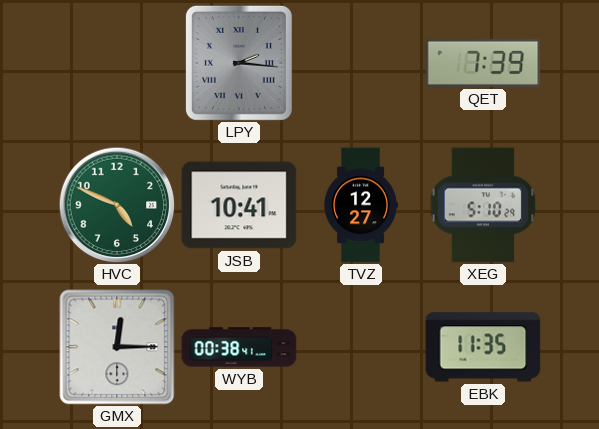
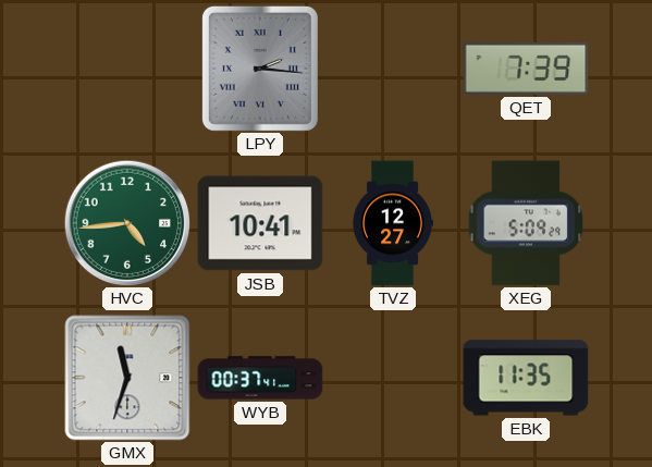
HVC: 4:49 -> 4:44
XEG: 5:10 -> 5:09
GMX: 12:15 -> 11:33
WYB: 00:38 -> 00:37
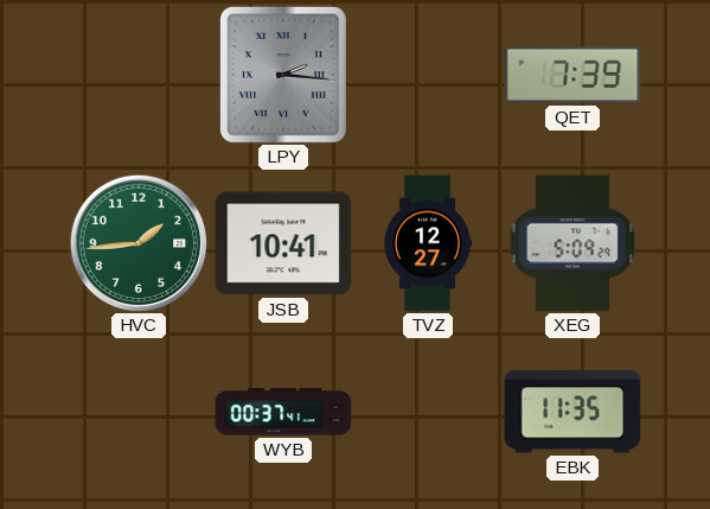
HVC: 4:44 -> 1:44
GMX: 11:33 -> none
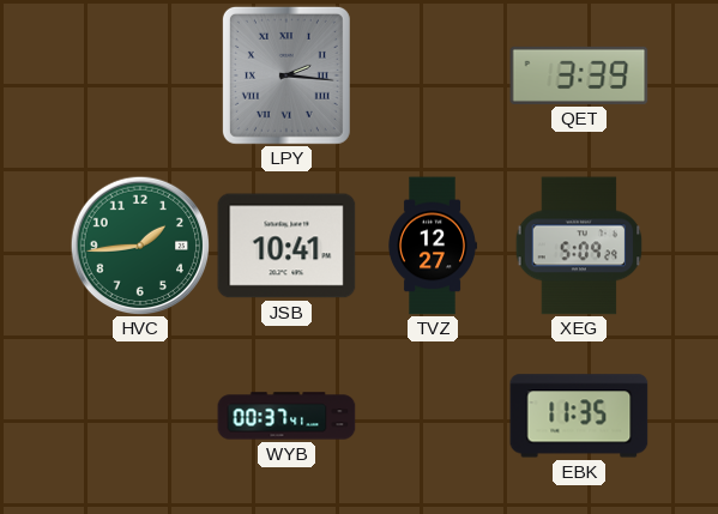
QET: 7:39 -> 3:39
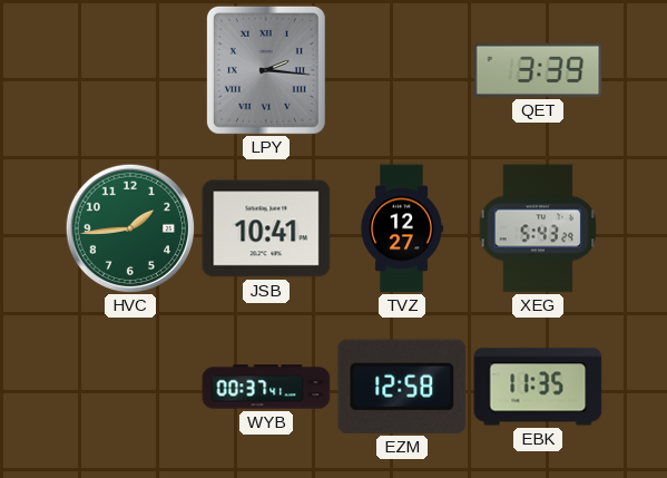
XEG: 5:09 -> 5:43
EZM: none -> 12:58
